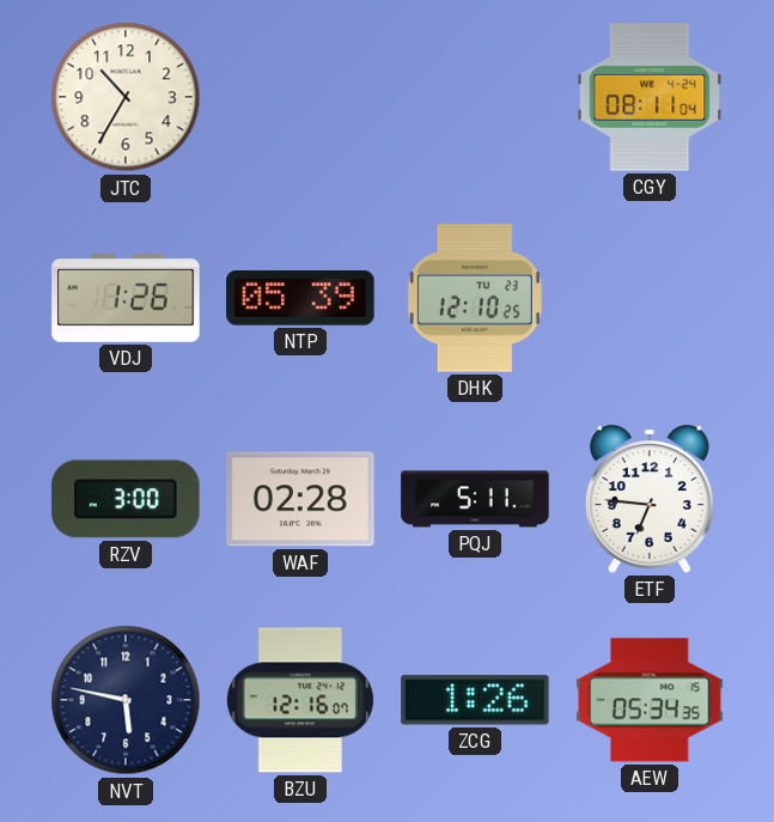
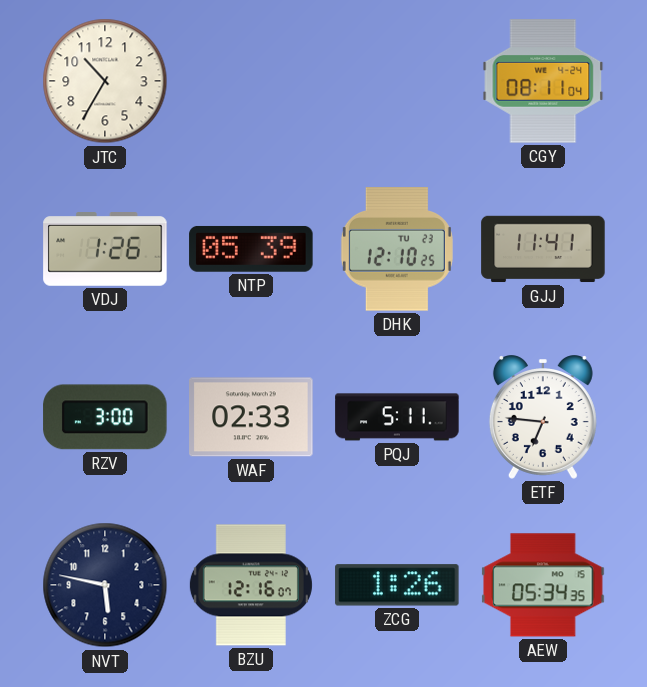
GJJ: none -> 11:41
WAF: 02:28 -> 02:33
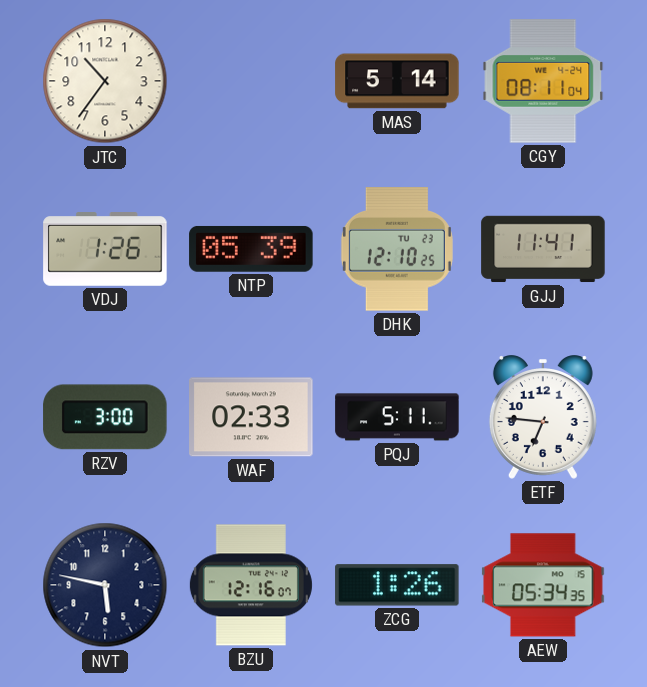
JTC: 10:35 -> 10:36
MAS: none -> 5:14
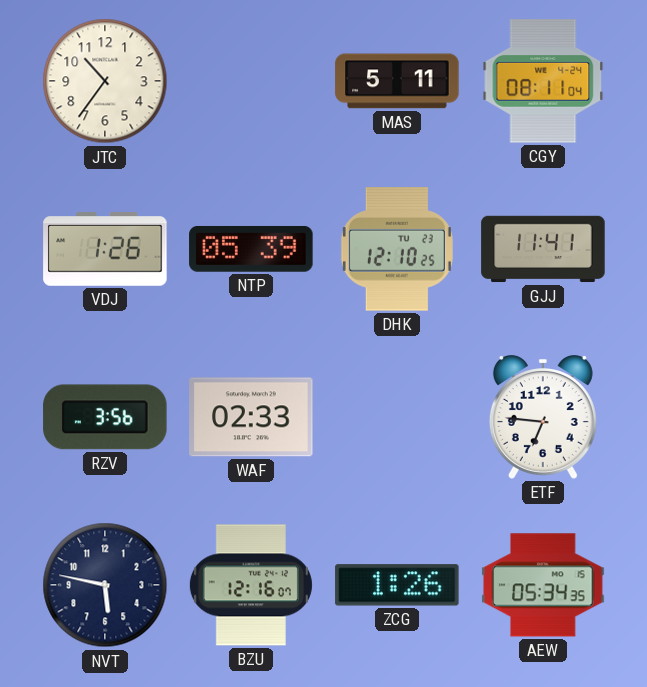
MAS: 5:14 -> 5:11
RZV: 3:00 -> 3:56
PQJ: 5:11 -> none
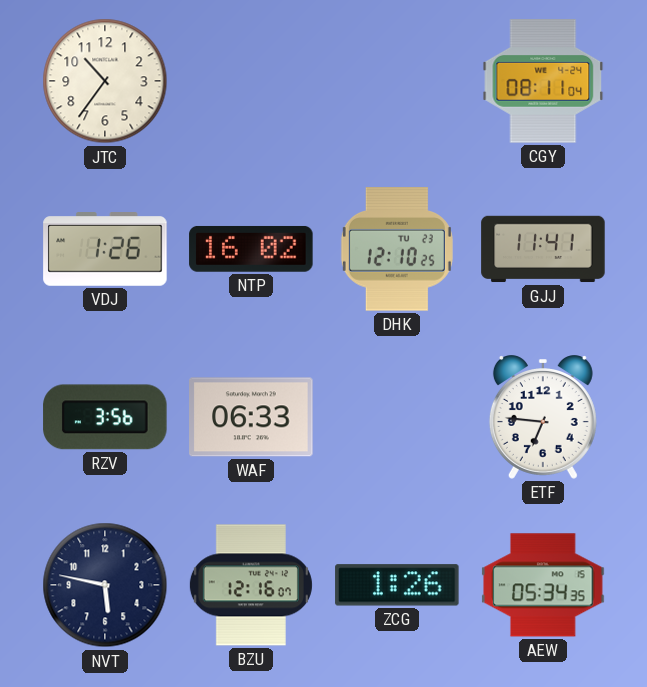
MAS: 5:11 -> none
NTP: 05:39 -> 16:02
WAF: 02:33 -> 06:33
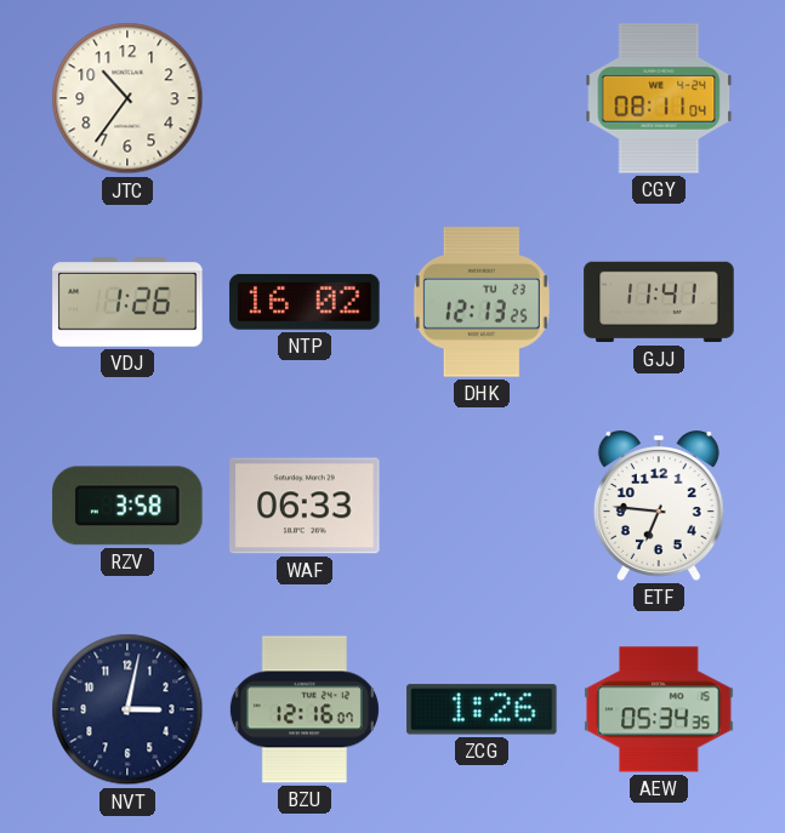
DHK: 12:10 -> 12:13
RZV: 3:56 -> 3:58
NVT: 5:47 -> 3:02
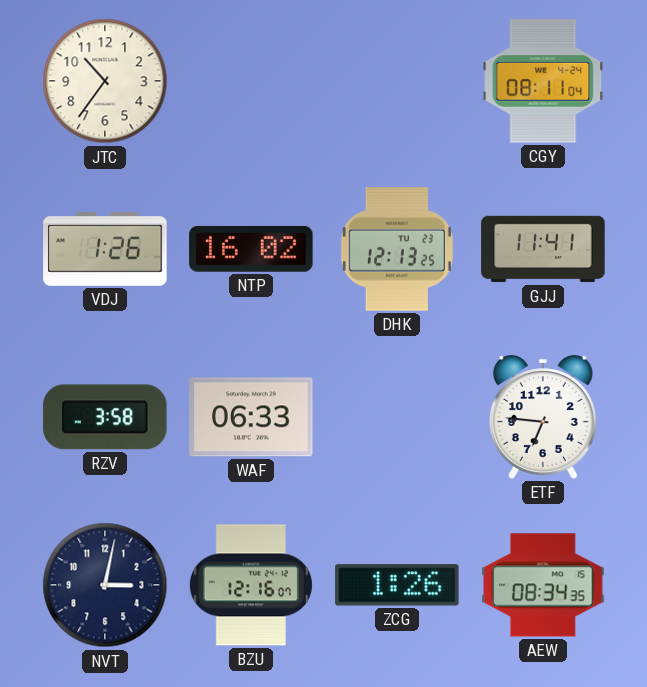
AEW: 05:34 -> 08:34
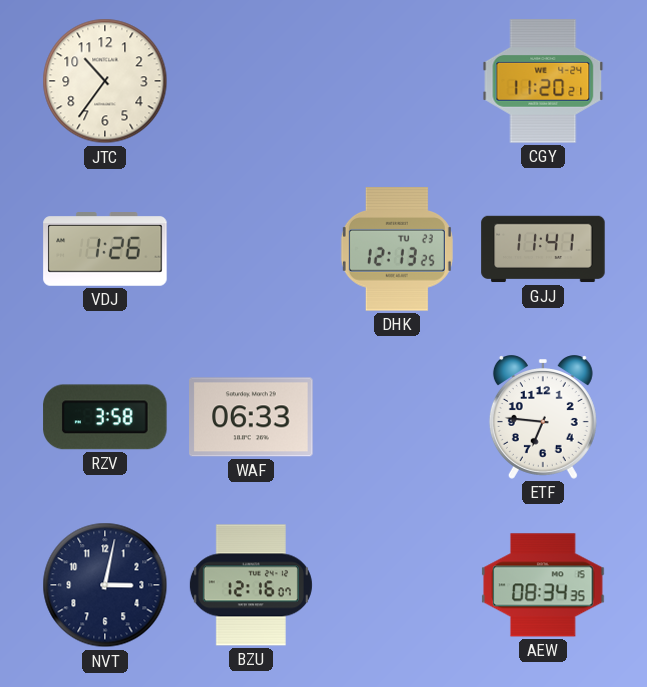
CGY: 08:11 -> 11:20
NTP: 16:02 -> none
ZCG: 1:26 -> none
